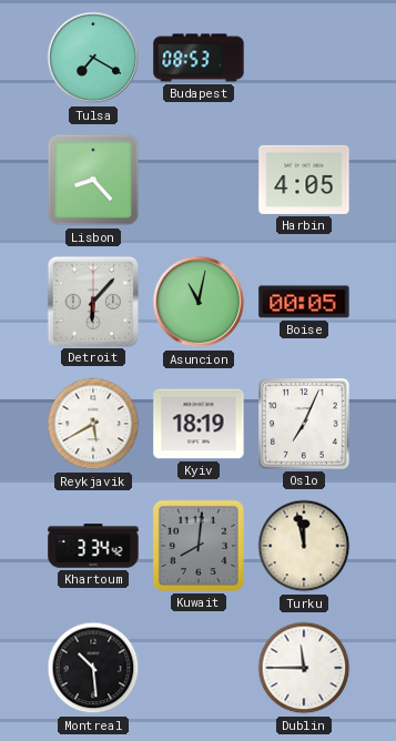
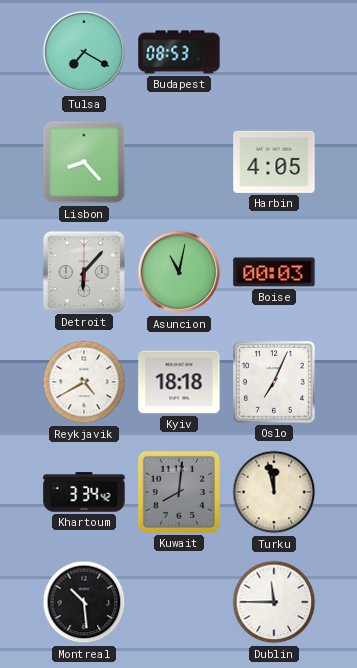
Boise: 00:05 -> 00:03
Reykjavik: 5:40 -> 4:40
Kyiv: 18:19 -> 18:18
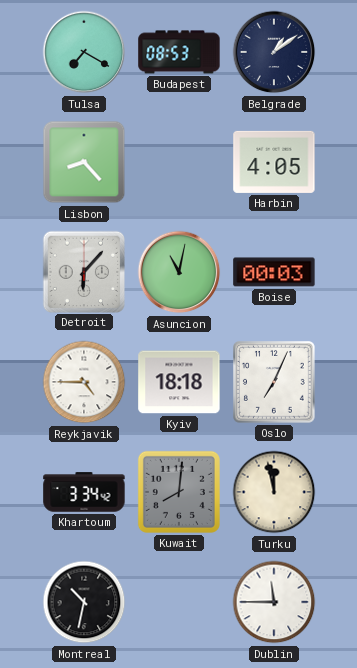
Belgrade: none -> 1:09
Reykjavik: 4:40 -> 4:45
Montreal: 10:29 -> 10:32
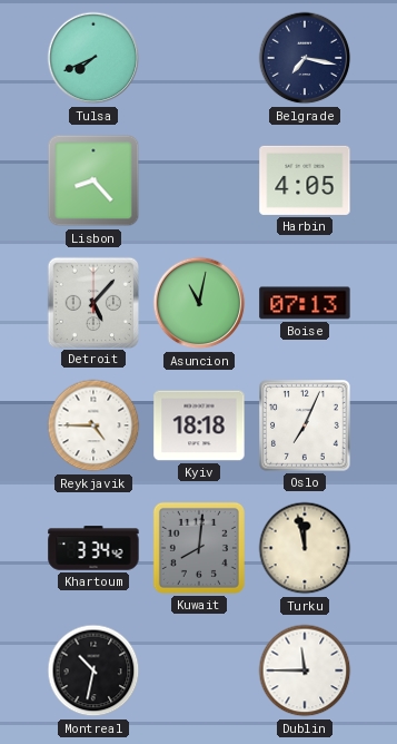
Tulsa: 7:20 -> 7:41
Budapest: 08:53 -> none
Belgrade: 1:09 -> 7:17
Detroit: 6:07 -> 5:07
Boise: 00:03 -> 07:13
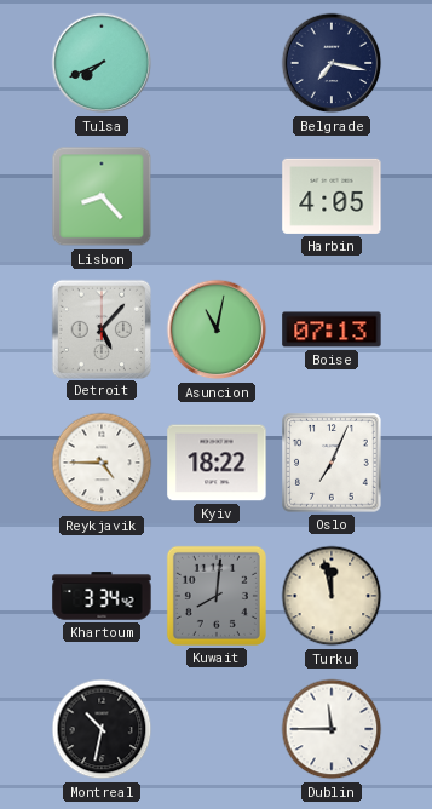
Kyiv: 18:18 -> 18:22
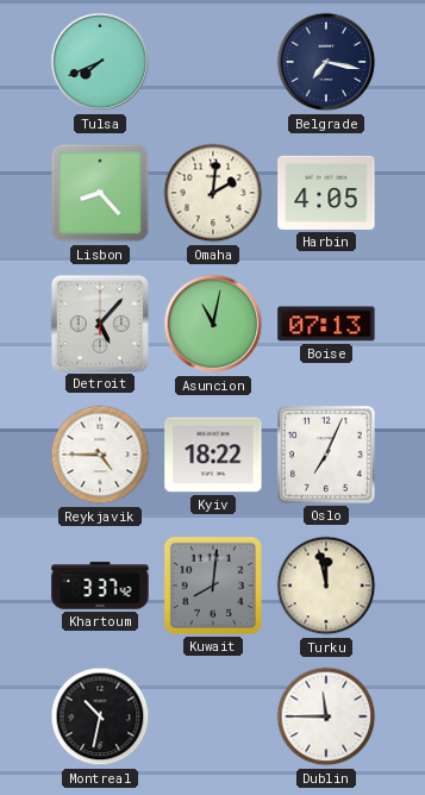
Omaha: none -> 2:01
Khartoum: 3:34 -> 3:37
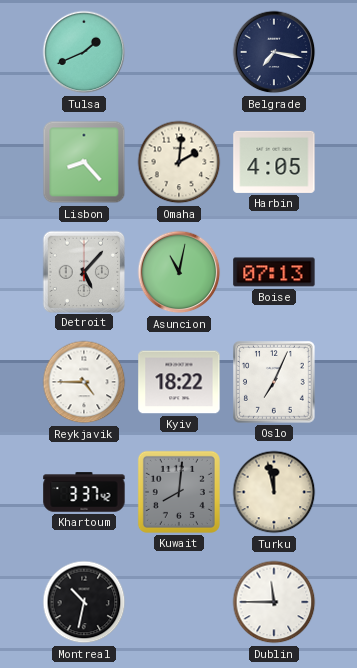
Tulsa: 7:41 -> 1:41
